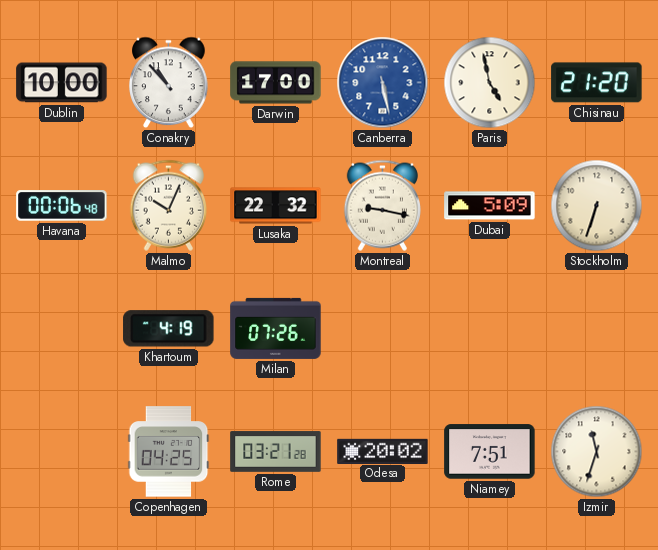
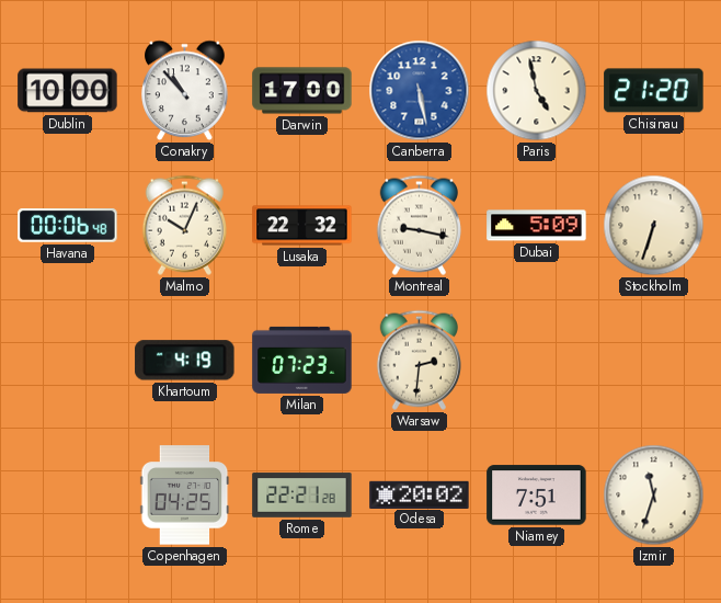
Milan: 07:26 -> 07:23
Warsaw: none -> 2:31
Rome: 03:21 -> 22:21
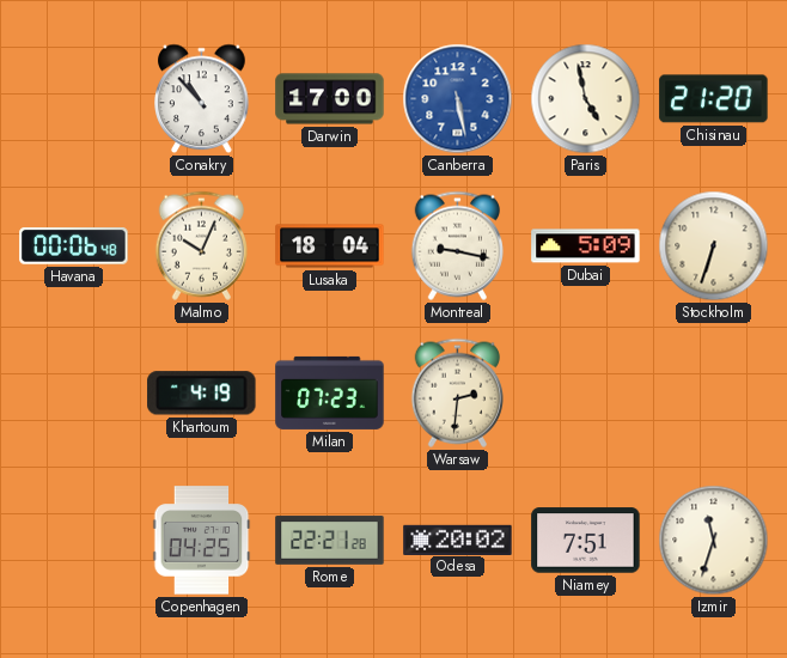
Dublin: 10:00 -> none
Lusaka: 22:32 -> 18:04
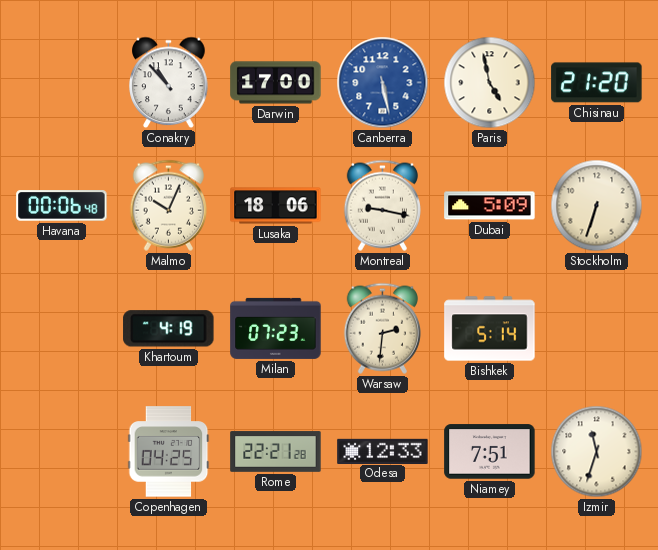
Lusaka: 18:04 -> 18:06
Bishkek: none -> 5:14
Odesa: 20:02 -> 12:33
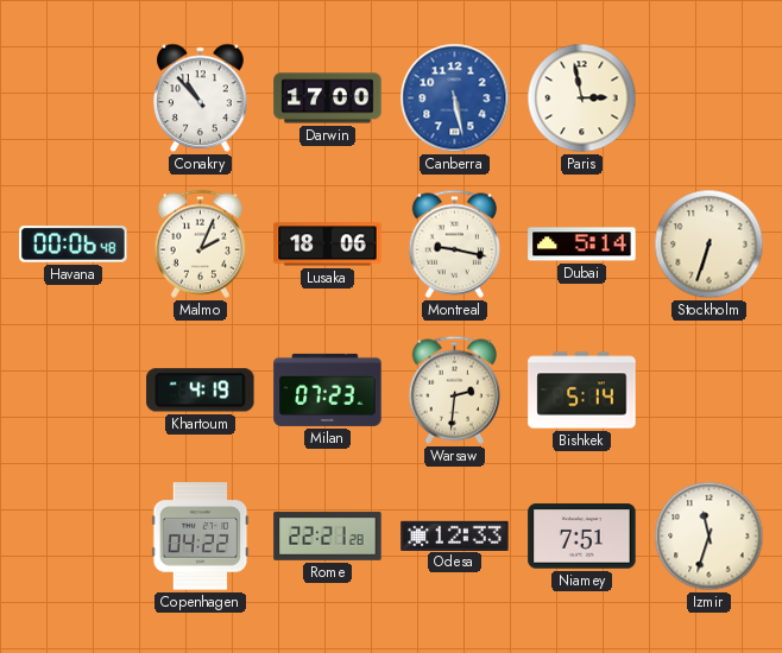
Paris: 4:58 -> 2:58
Chisinau: 21:20 -> none
Malmo: 10:04 -> 2:04
Dubai: 5:09 -> 5:14
Copenhagen: 04:25 -> 04:22
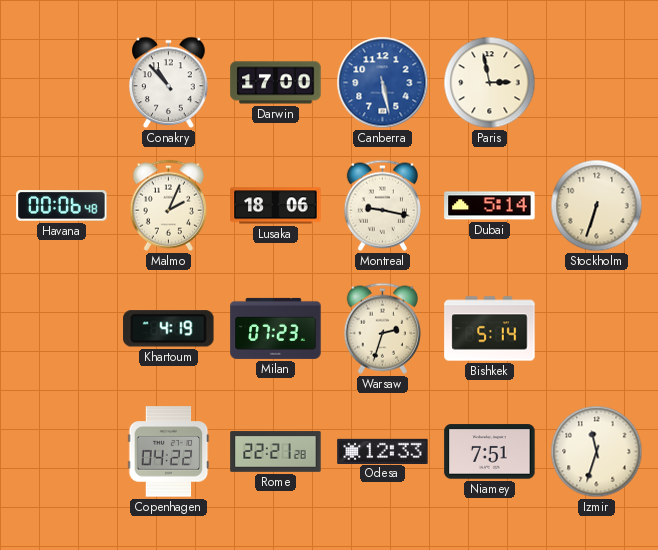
Warsaw: 2:31 -> 2:33
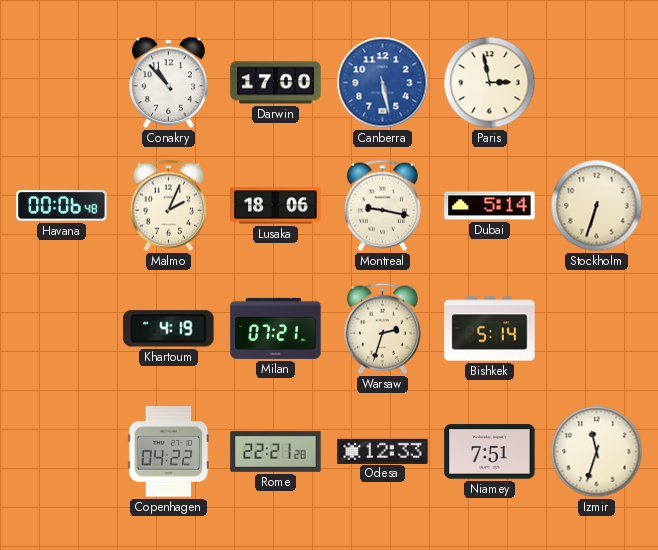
Milan: 07:23 -> 07:21
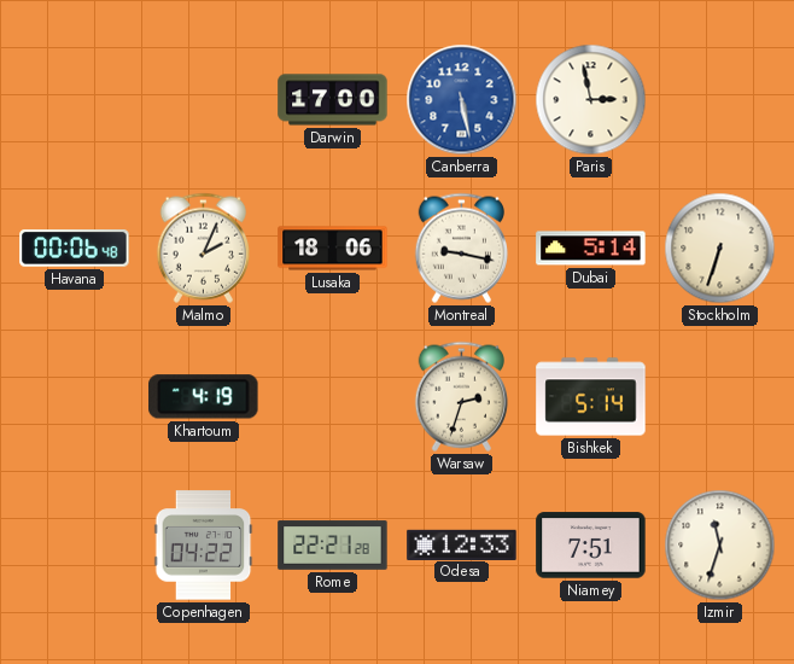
Conakry: 10:53 -> none
Milan: 07:21 -> none
